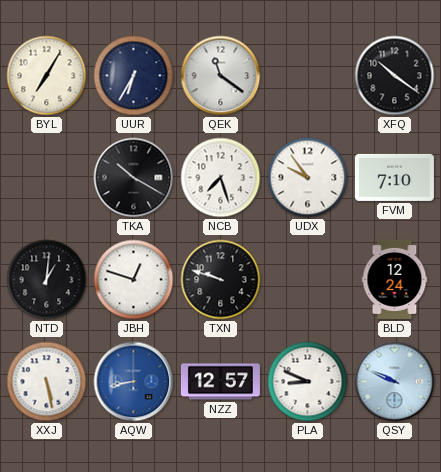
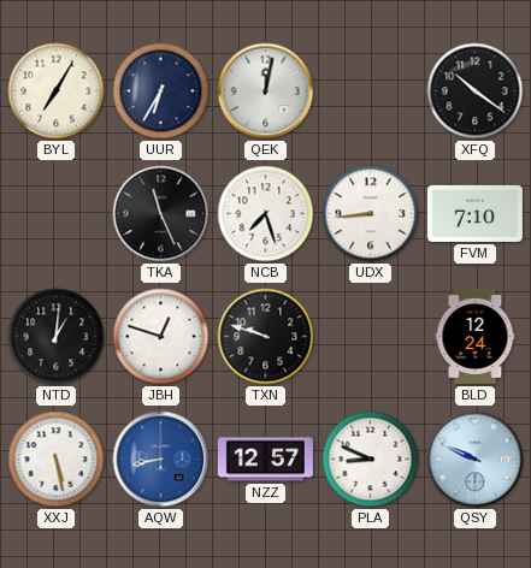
QEK: 11:21 -> 12:02
TKA: 10:20 -> 11:26
UDX: 9:54 -> 8:44
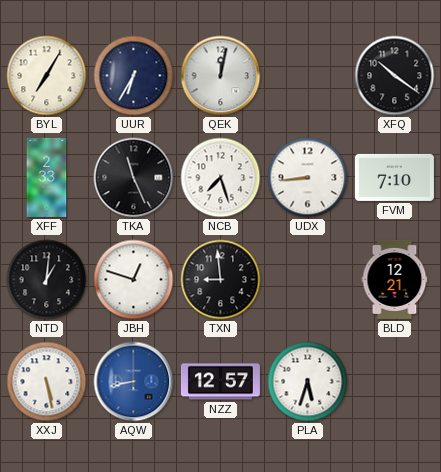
XFF: none -> 2:33
TXN: 9:48 -> 8:59
BLD: 12:24 -> 12:21
PLA: 8:49 -> 5:33
QSY: 9:49 -> none
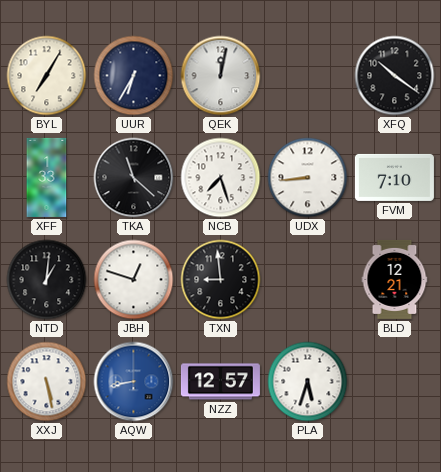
XFF: 2:33 -> 1:33
TKA: 11:26 -> 11:22
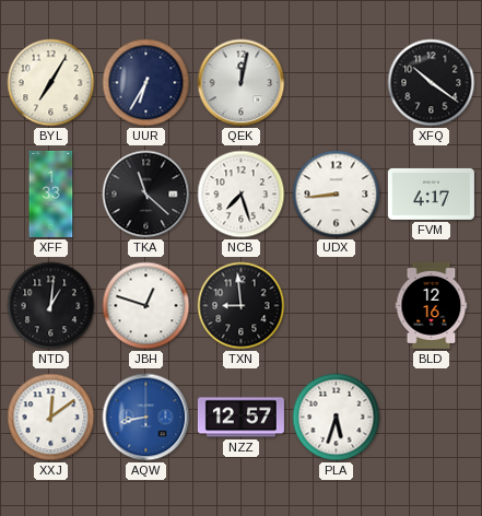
FVM: 7:10 -> 4:17
BLD: 12:21 -> 12:16
XXJ: 5:28 -> 12:09
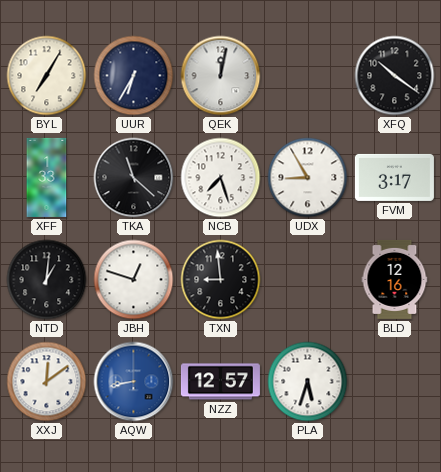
UDX: 8:44 -> 8:55
FVM: 4:17 -> 3:17
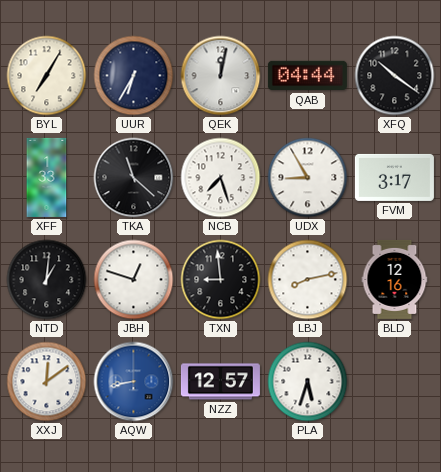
QAB: none -> 04:44
LBJ: none -> 8:13
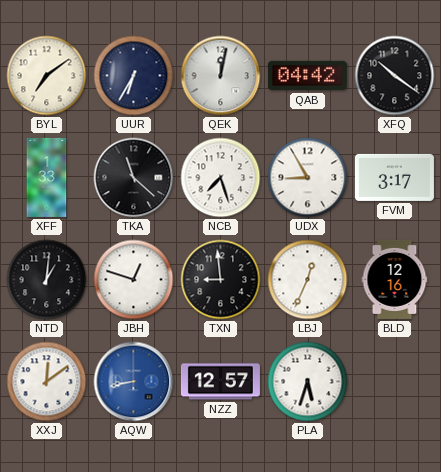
BYL: 7:05 -> 7:09
QAB: 04:44 -> 04:42
LBJ: 8:13 -> 12:34
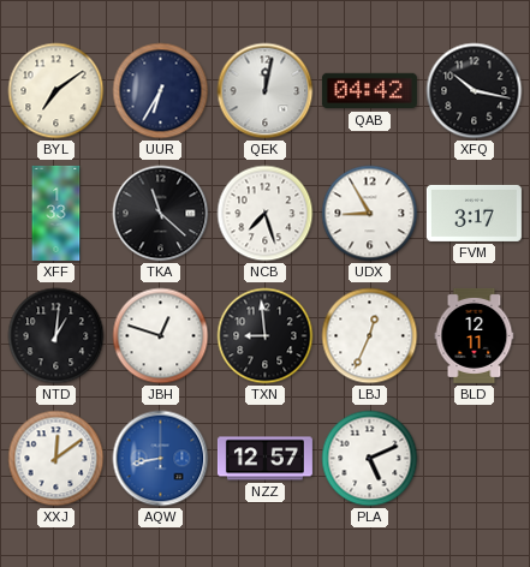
XFQ: 10:21 -> 10:17
BLD: 12:16 -> 12:11
PLA: 5:33 -> 5:11
